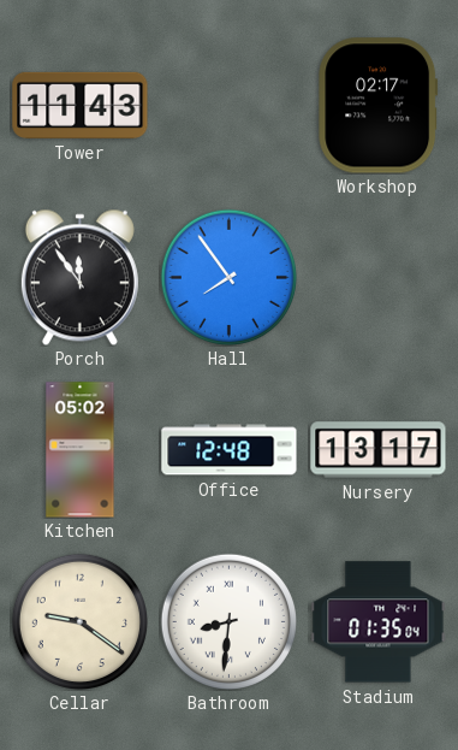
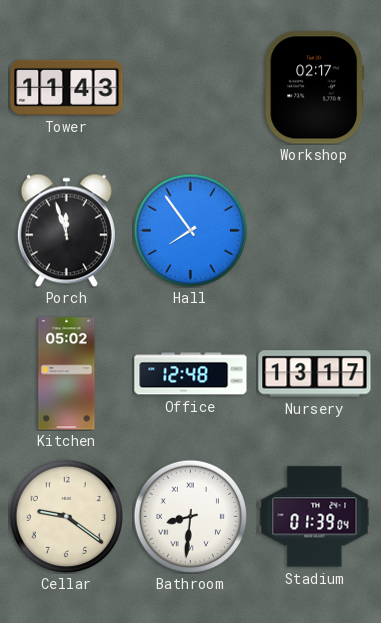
Porch: 11:54 -> 11:57
Stadium: 01:35 -> 01:39
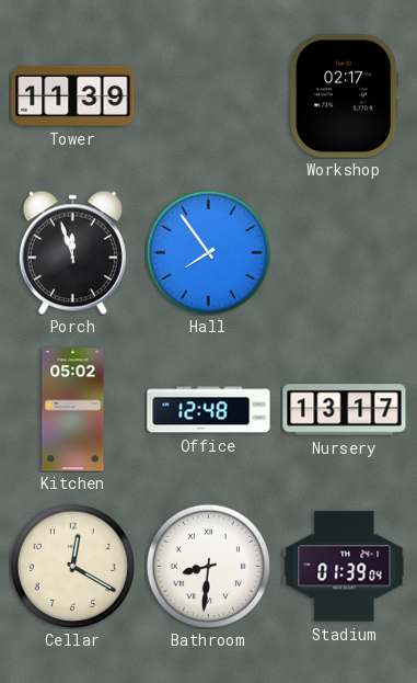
Tower: 11:43 -> 11:39
Cellar: 9:21 -> 12:20
